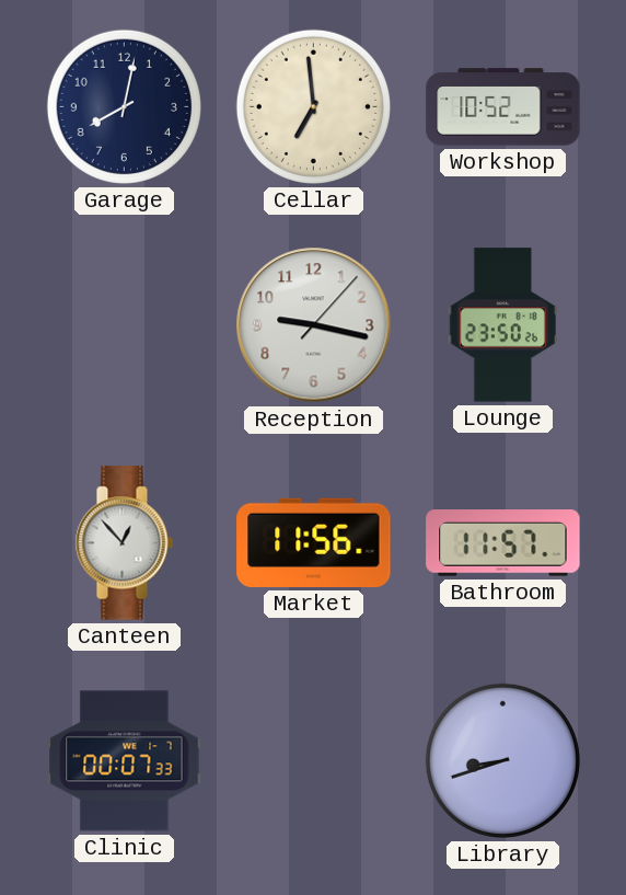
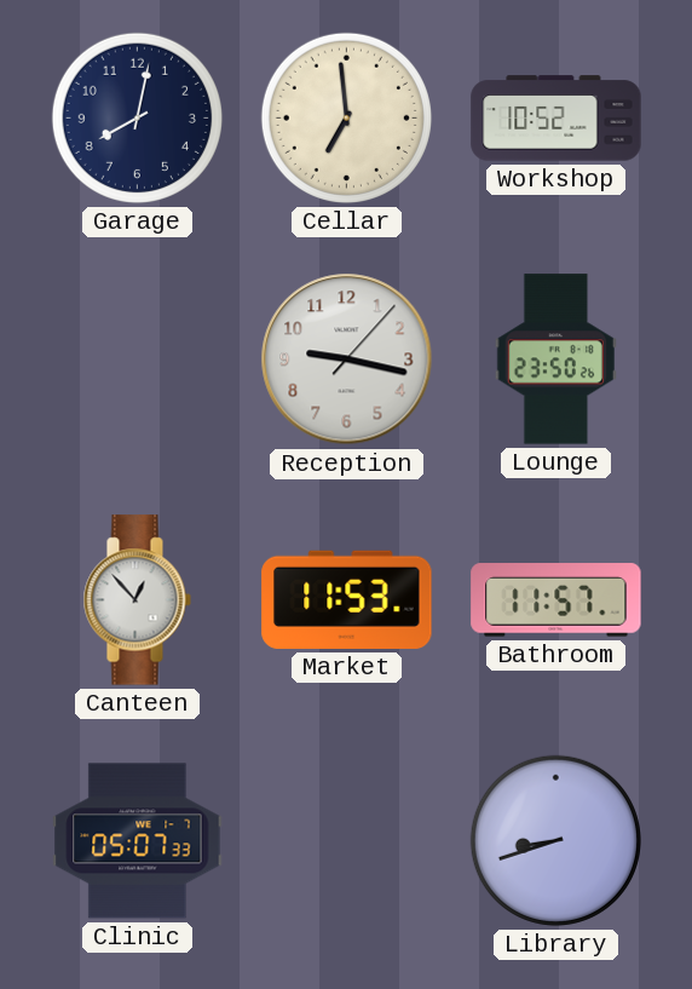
Market: 11:56 -> 11:53
Clinic: 00:07 -> 05:07
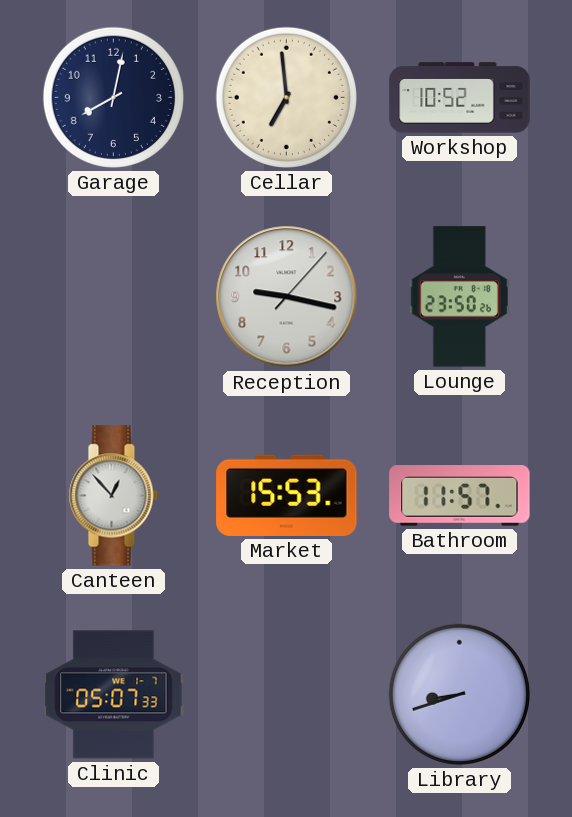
Market: 11:53 -> 15:53
